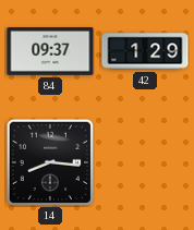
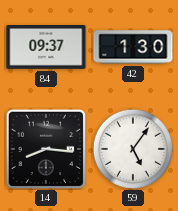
42: 1:29 -> 1:30
59: none -> 5:06
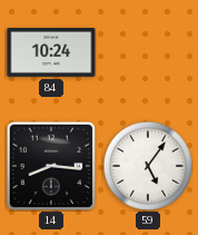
84: 09:37 -> 10:24
42: 1:30 -> none
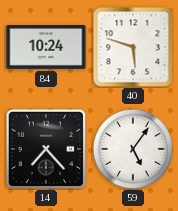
40: none -> 5:48
14: 8:16 -> 7:23
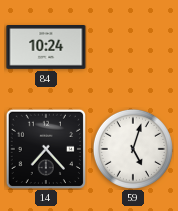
40: 5:48 -> none
59: 5:06 -> 5:03
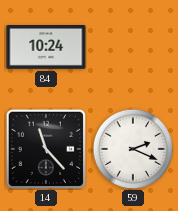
14: 7:23 -> 11:23
59: 5:03 -> 2:19
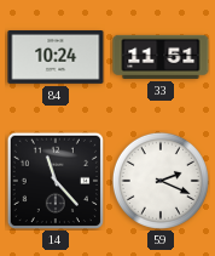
33: none -> 11:51
